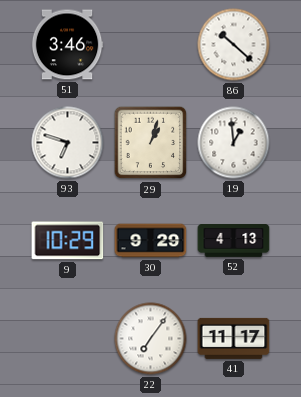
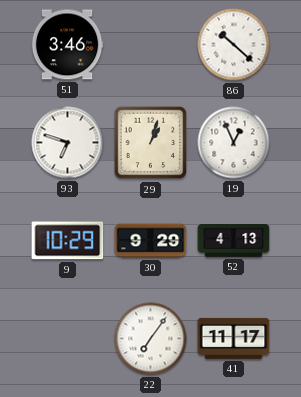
19: 12:59 -> 12:56
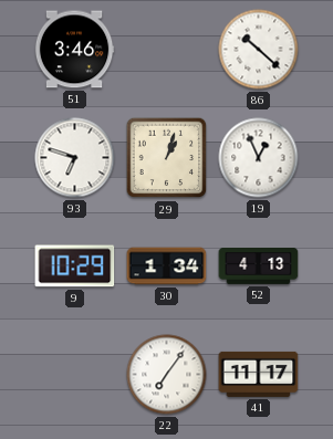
30: 9:29 -> 1:34
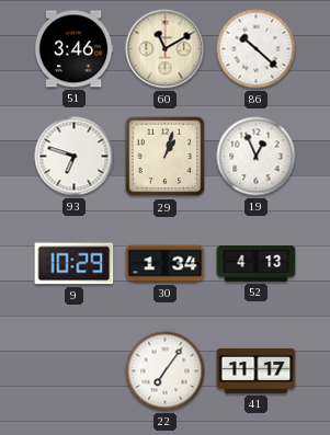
60: none -> 11:10
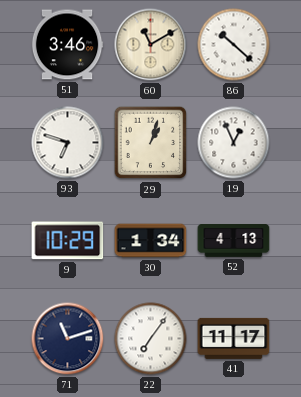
71: none -> 11:12
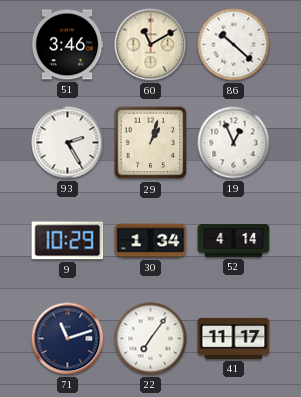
93: 6:48 -> 2:25
52: 4:13 -> 4:14
